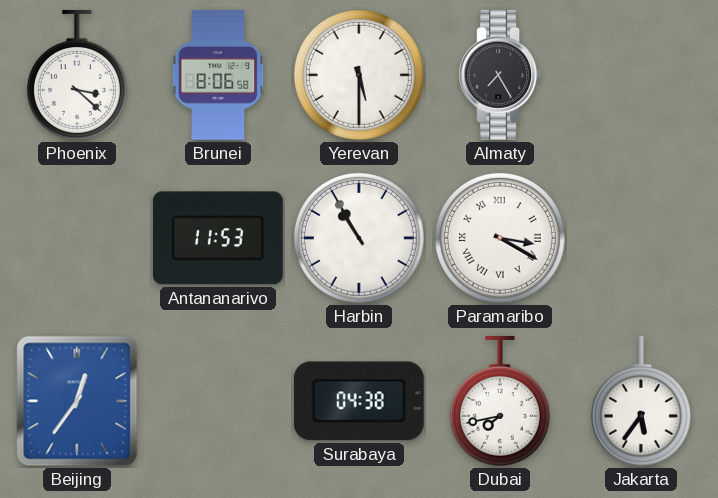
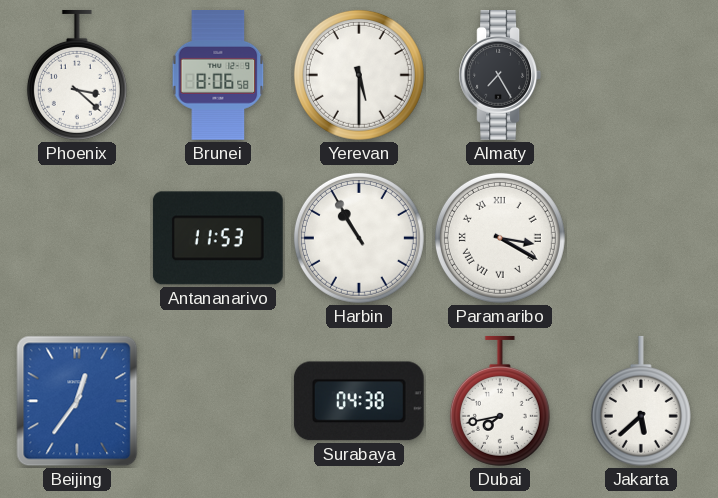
Jakarta: 5:36 -> 5:38
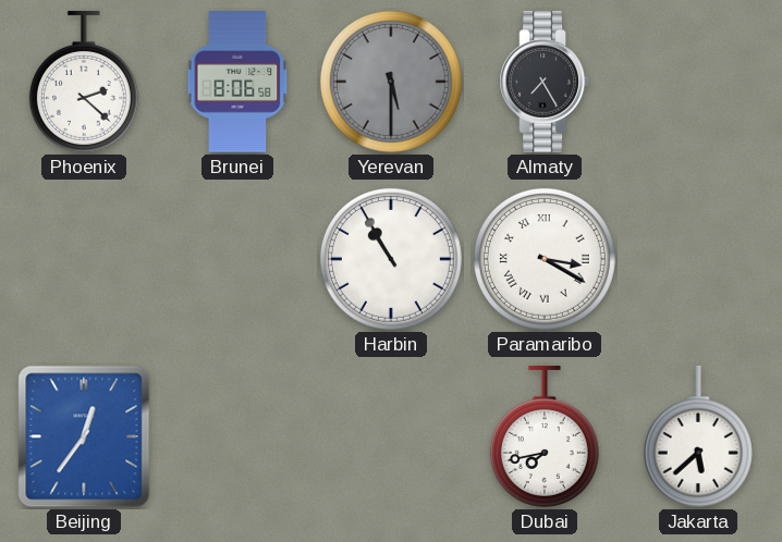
Phoenix: 3:22 -> 2:22
Yerevan dial: white -> grey
Antananarivo: 11:53 -> none
Surabaya: 04:38 -> none
